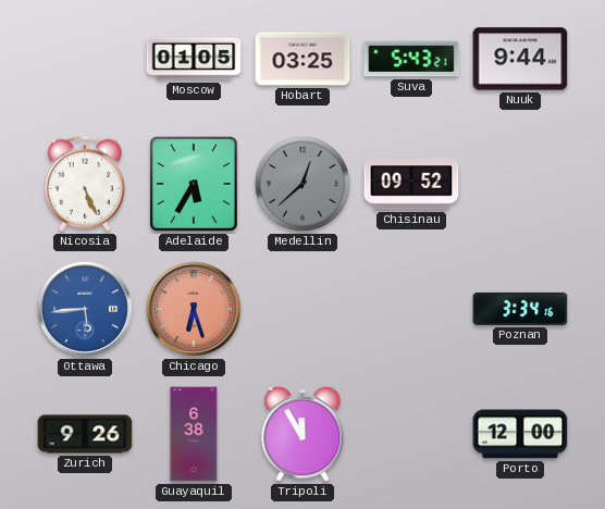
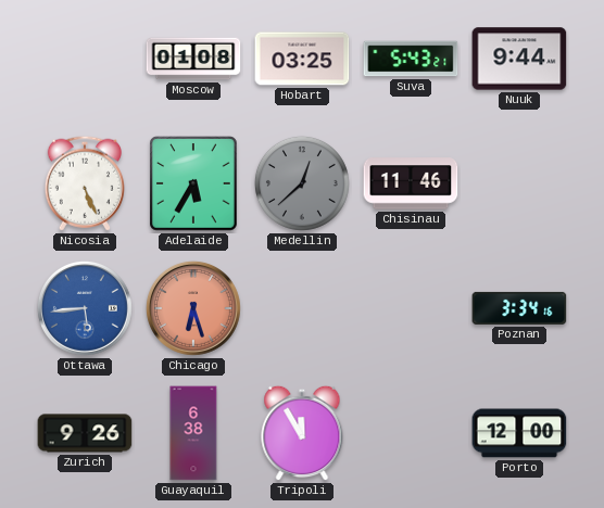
Moscow: 01:05 -> 01:08
Chisinau: 09:52 -> 11:46
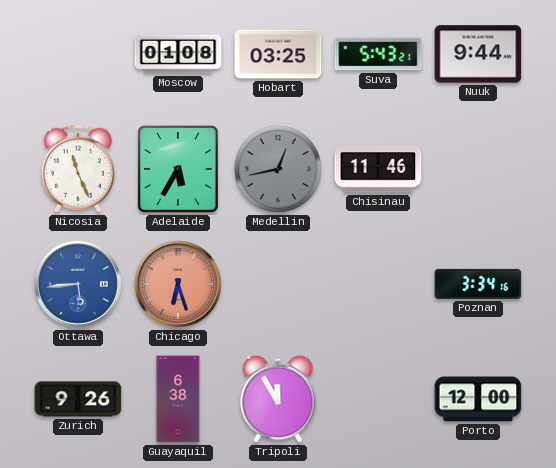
Nicosia: 5:26 -> 11:26
Medellin: 12:38 -> 12:43
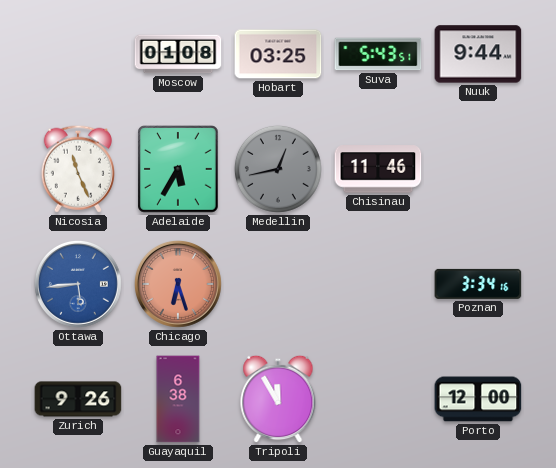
Suva: 5:43:21 -> 5:43:51
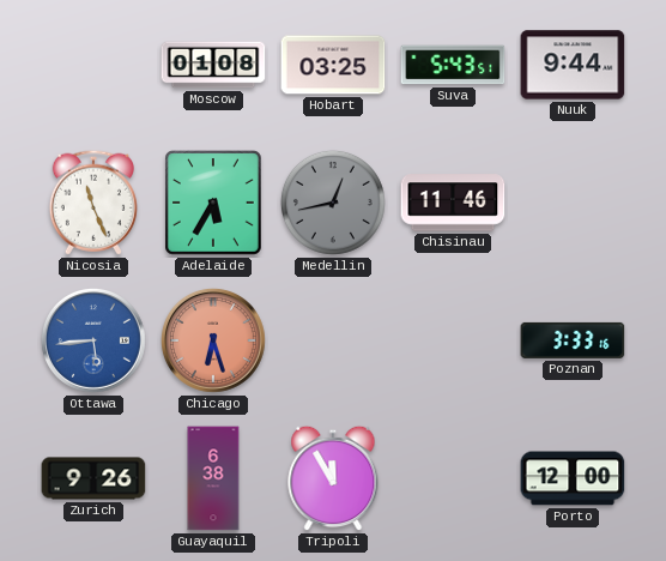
Poznan: 3:34 -> 3:33
